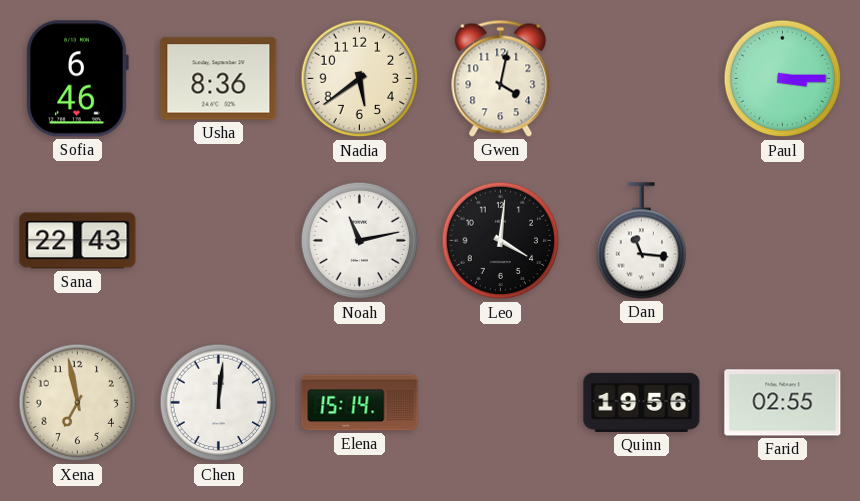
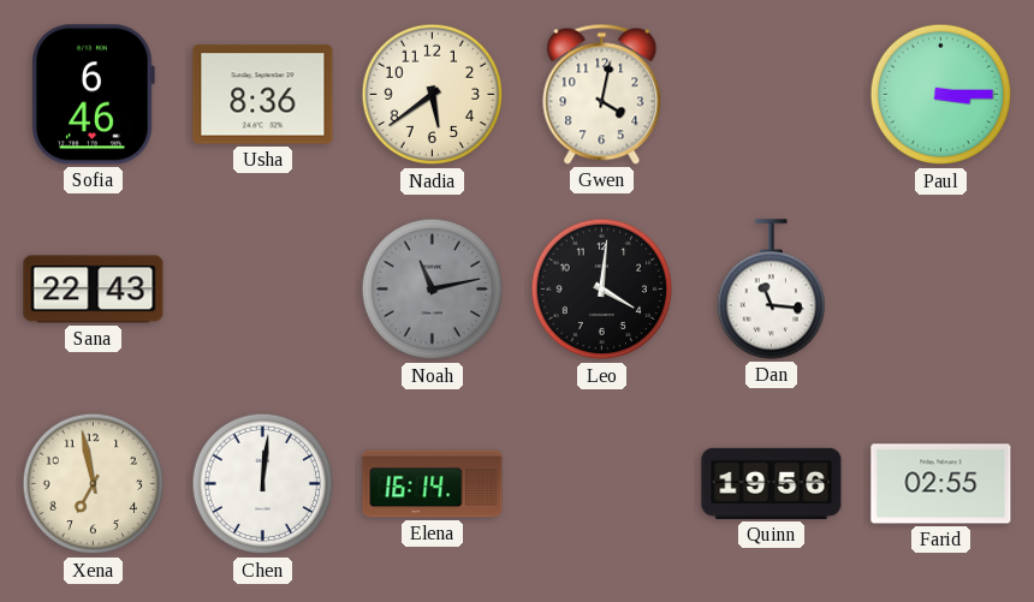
Noah dial: white -> grey
Elena: 15:14 -> 16:14
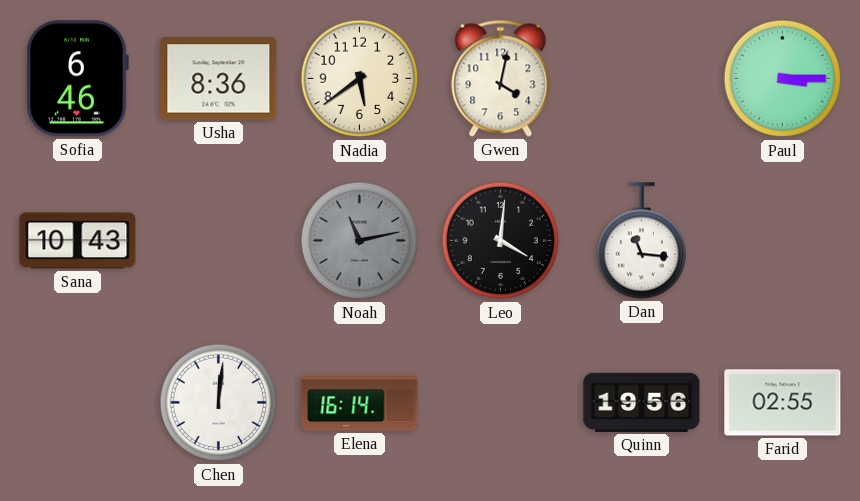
Sana: 22:43 -> 10:43
Xena: 6:58 -> none
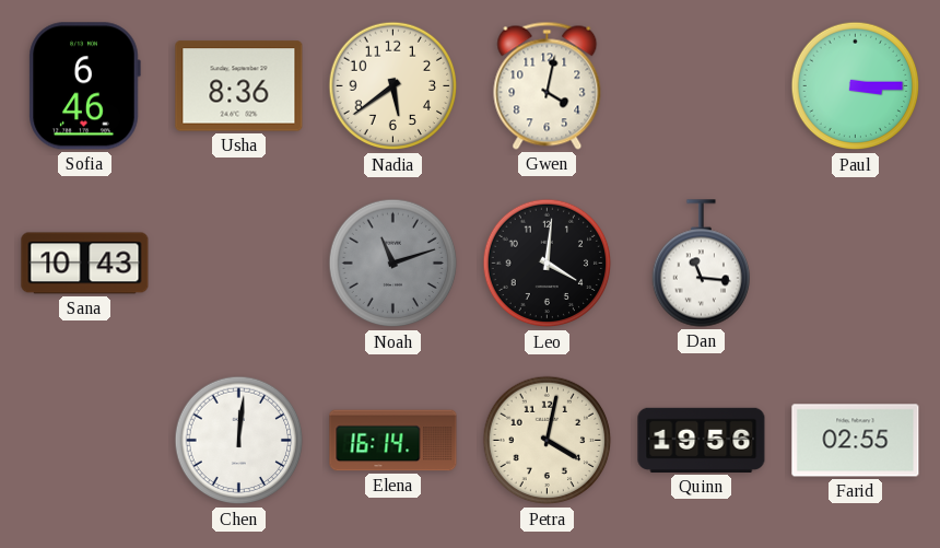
Noah: 11:13 -> 11:12
Petra: none -> 4:02
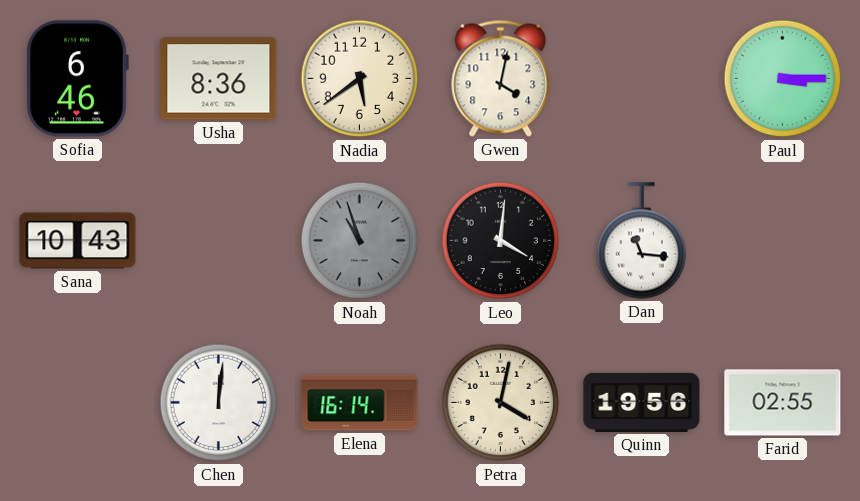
Noah: 11:12 -> 10:57
